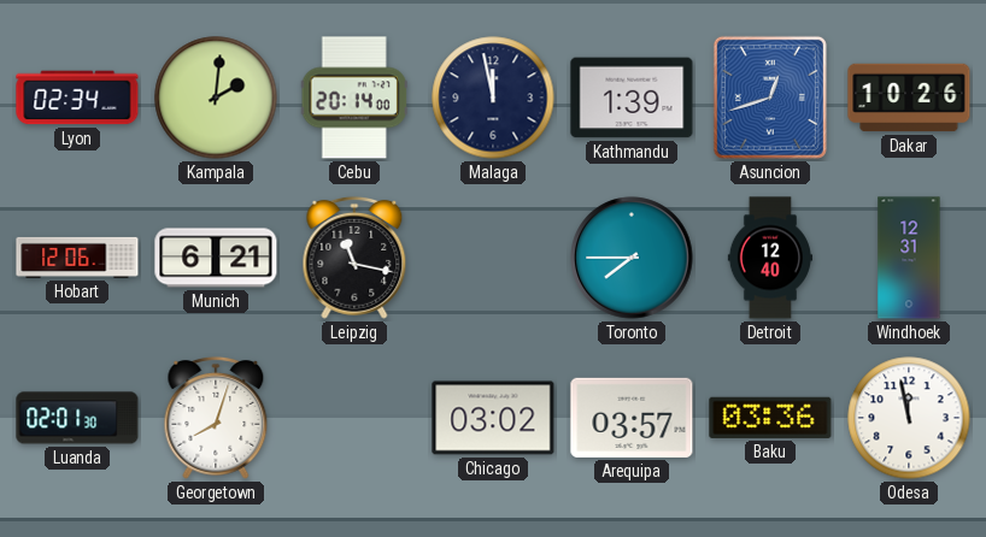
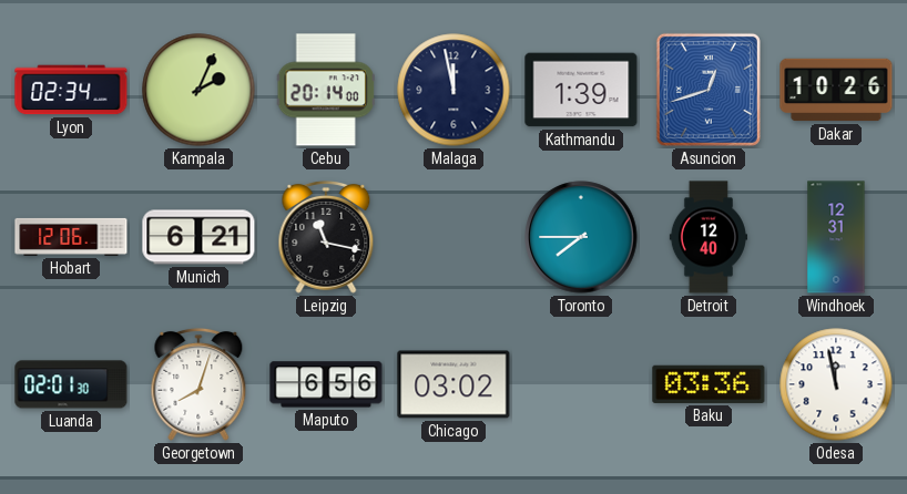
Kampala: 2:01 -> 2:04
Maputo: none -> 6:56
Arequipa: 03:57 -> none
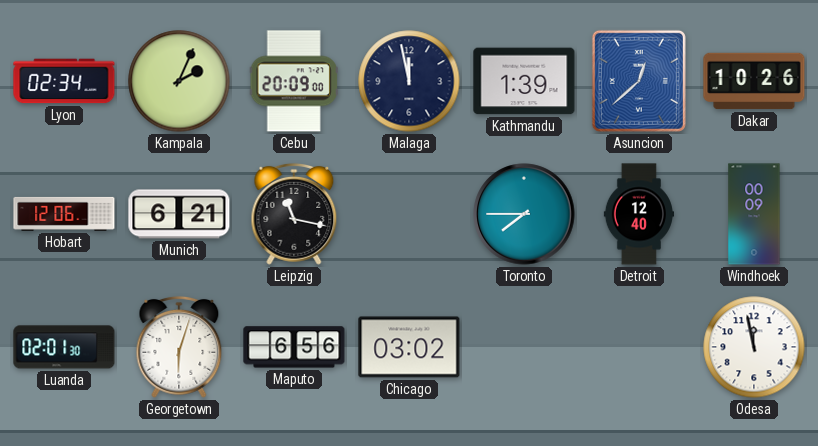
Cebu: 20:14 -> 20:09
Asuncion: 12:42 -> 12:38
Windhoek: 12:31 -> 00:09
Georgetown: 8:03 -> 6:03
Baku: 03:36 -> none
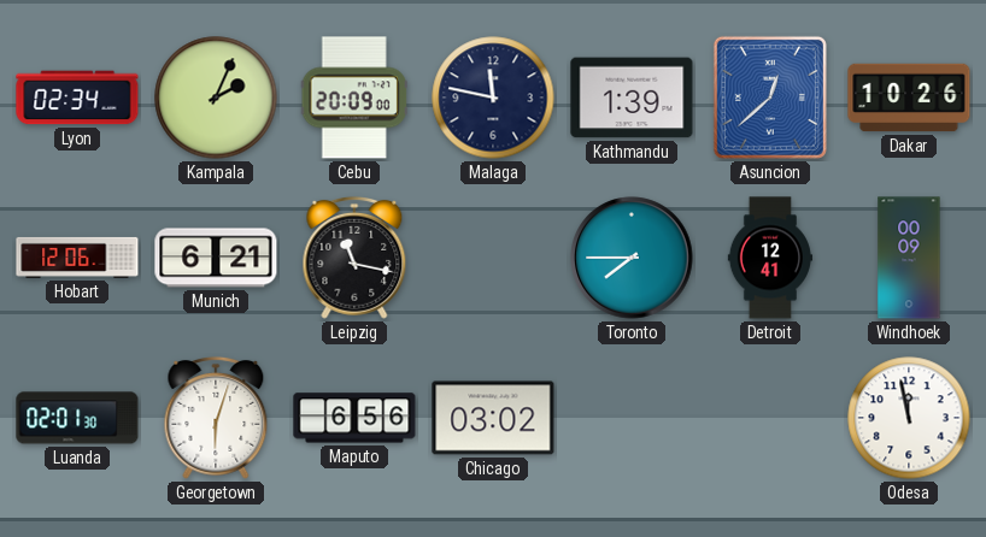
Malaga: 11:58 -> 11:47
Detroit: 12:40 -> 12:41
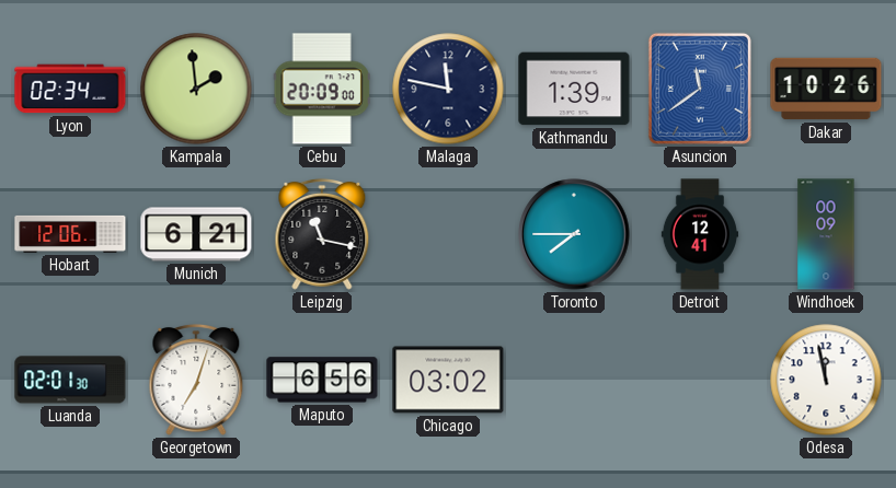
Kampala: 2:04 -> 1:59
Asuncion: 12:38 -> 11:39
Georgetown: 6:03 -> 7:03
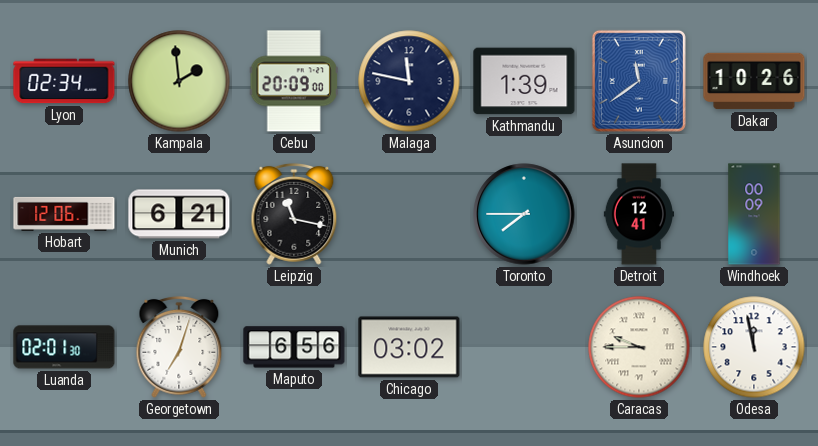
Caracas: none -> 9:45
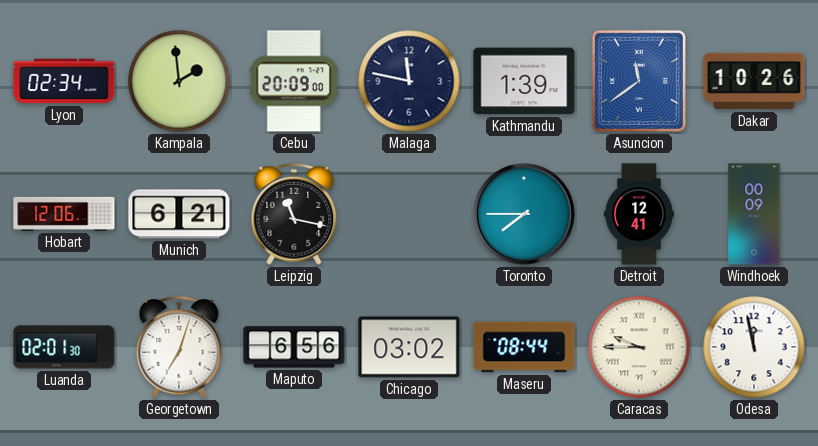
Maseru: none -> 08:44
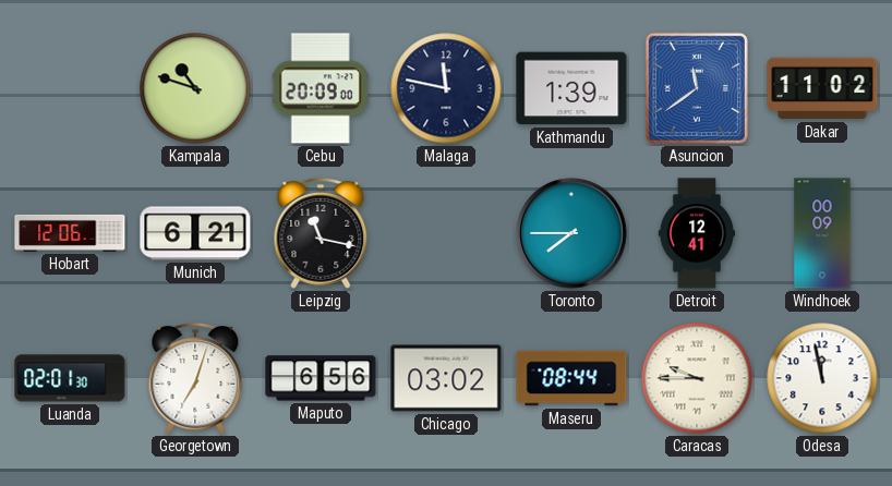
Lyon: 02:34 -> none
Kampala: 1:59 -> 10:48
Dakar: 10:26 -> 11:02
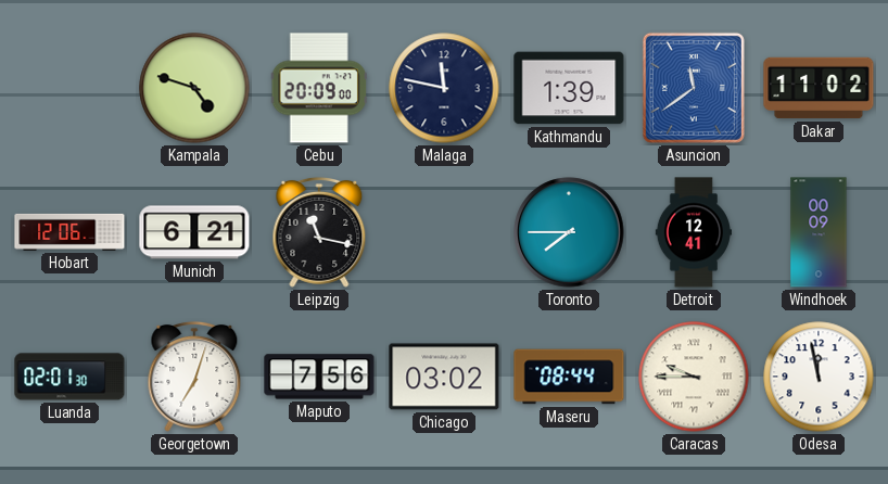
Kampala: 10:48 -> 4:48
Maputo: 6:56 -> 7:56
